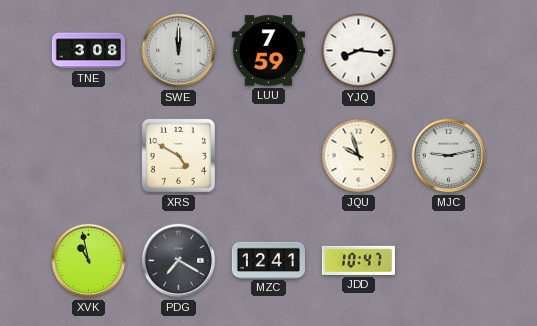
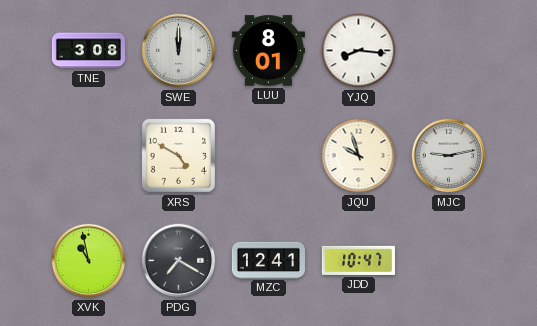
LUU: 7:59 -> 8:01
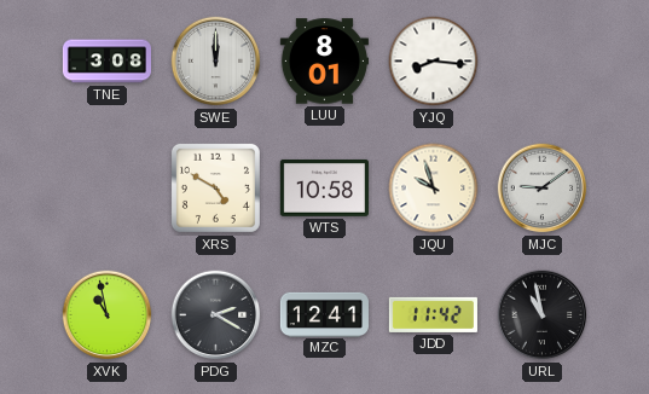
WTS: none -> 10:58
MJC: 9:13 -> 9:09
PDG: 7:20 -> 2:20
JDD: 10:47 -> 11:42
URL: none -> 10:58
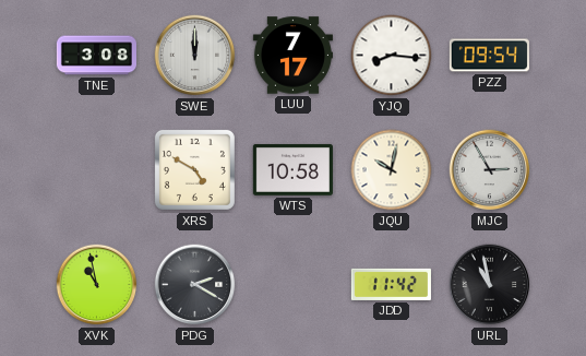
LUU: 8:01 -> 7:17
PZZ: none -> 09:54
JQU: 9:57 -> 10:02
MJC: 9:09 -> 2:55
MZC: 12:41 -> none
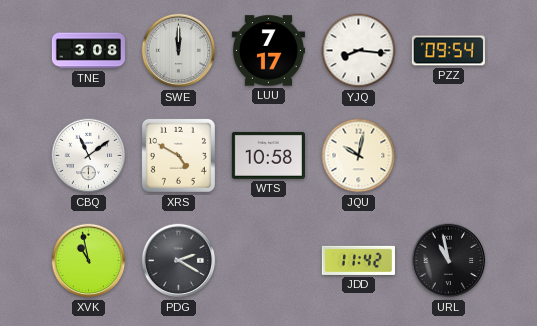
CBQ: none -> 11:09
MJC: 2:55 -> none
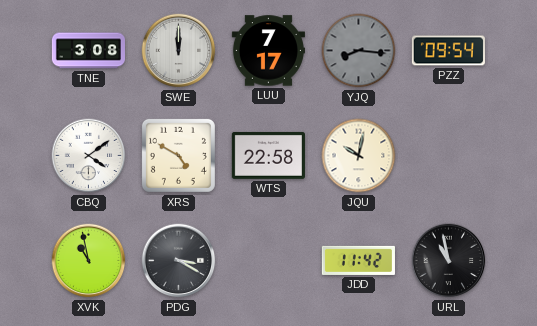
YJQ dial: white -> grey
CBQ: 11:09 -> 4:09
WTS: 10:58 -> 22:58
PDG: 2:20 -> 3:20
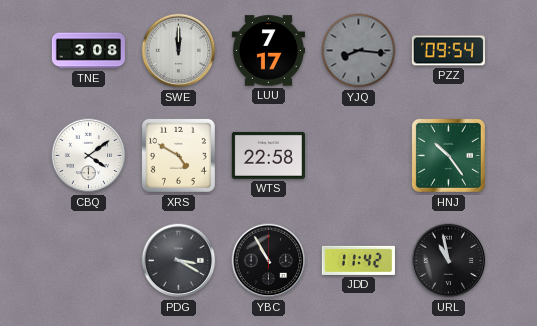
JQU: 10:02 -> none
HNJ: none -> 10:24
XVK: 10:58 -> none
YBC: none -> 10:55
